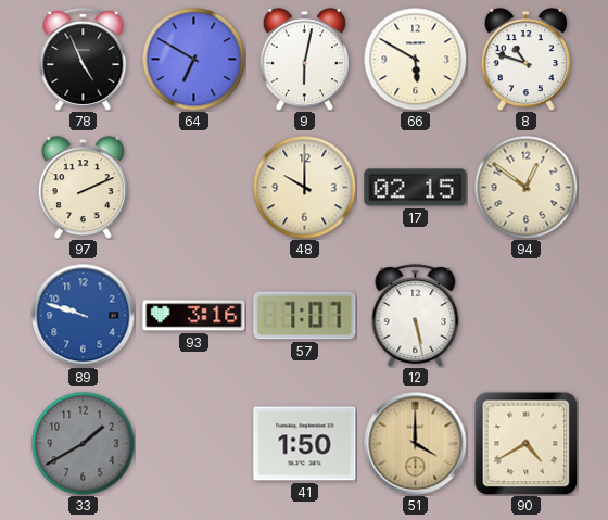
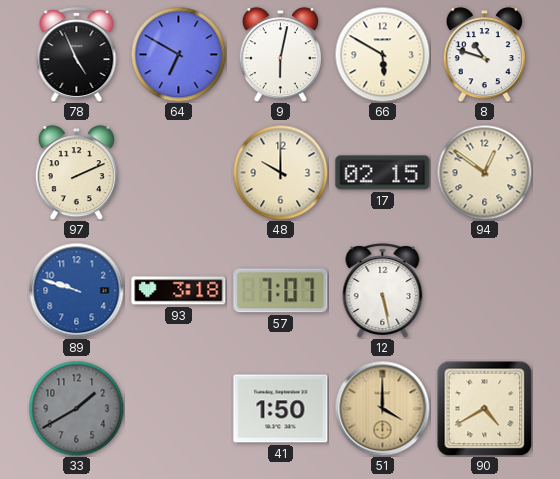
93: 3:16 -> 3:18
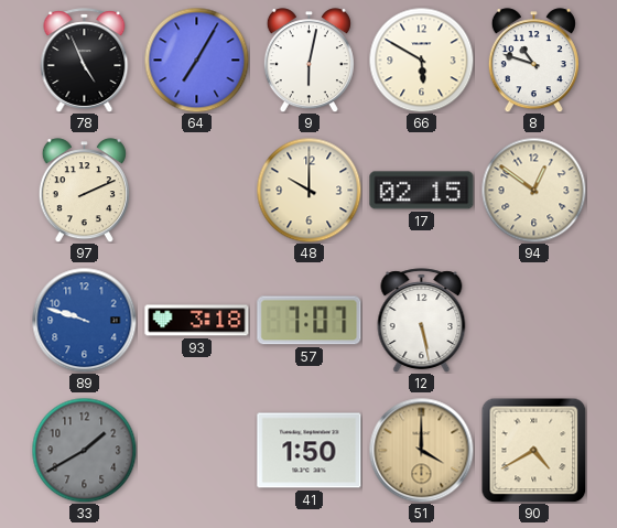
64: 6:50 -> 7:05
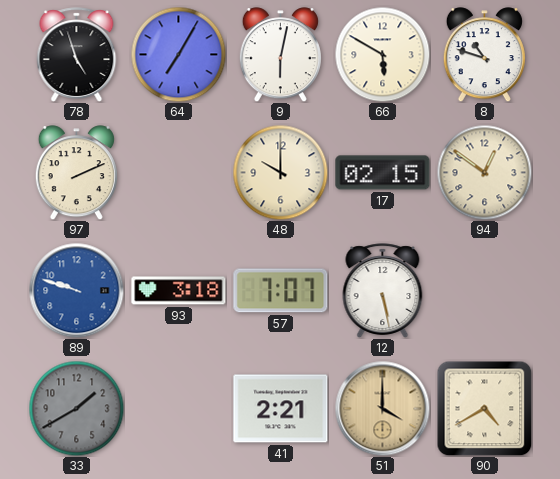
78: 4:56 -> 4:57
41: 1:50 -> 2:21
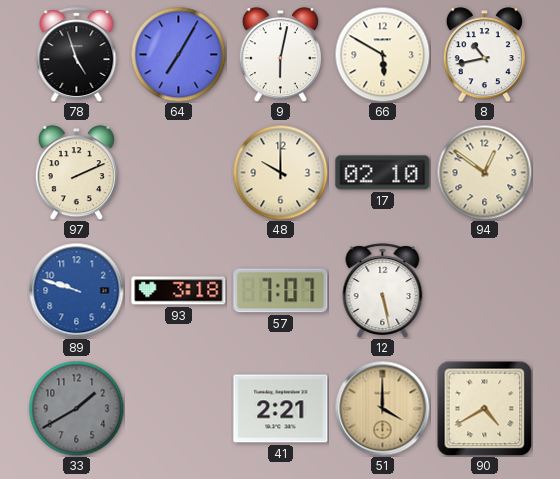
8: 10:48 -> 10:43
17: 02:15 -> 02:10
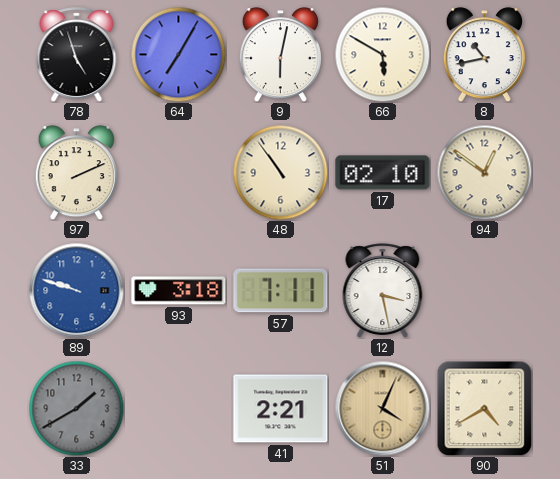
48: 10:00 -> 10:54
57: 7:07 -> 7:11
12: 5:28 -> 3:28
51: 4:00 -> 4:04
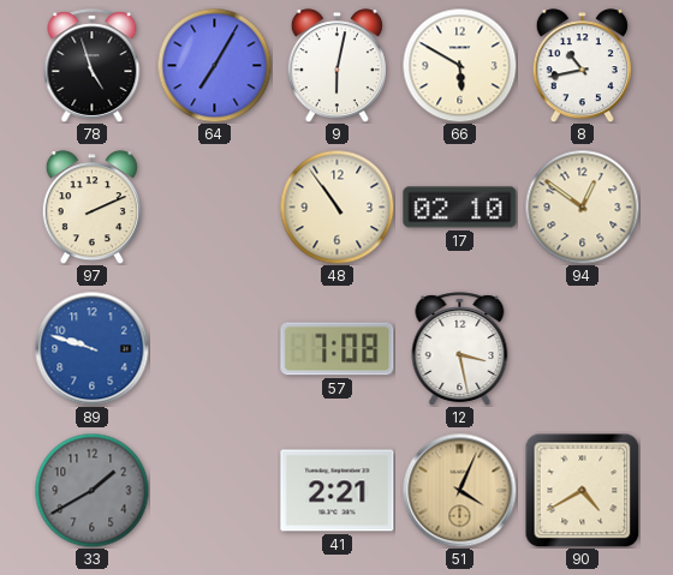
93: 3:18 -> none
57: 7:11 -> 7:08
